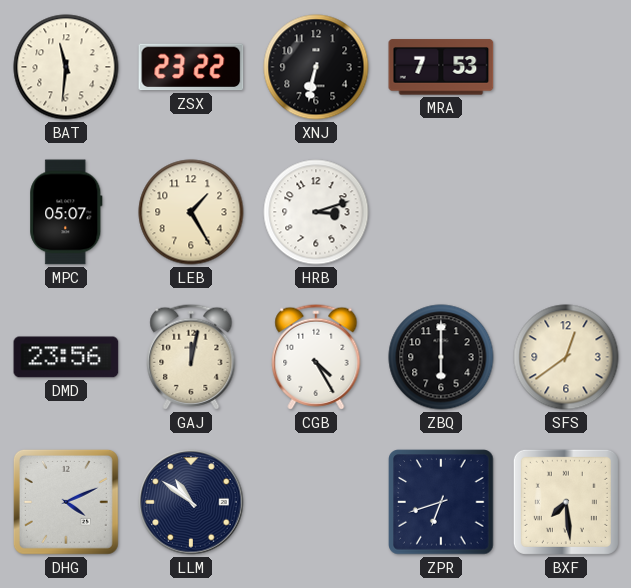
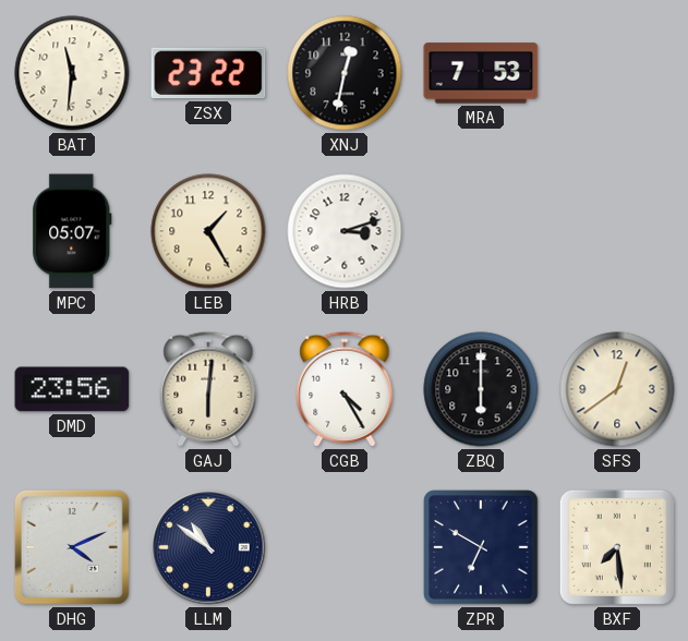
XNJ: 6:32 -> 12:32
GAJ: 12:02 -> 6:01
ZPR: 6:42 -> 6:50
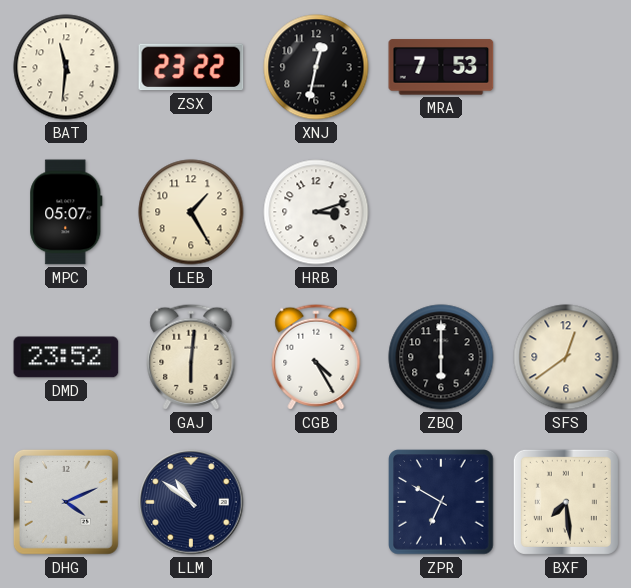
DMD: 23:56 -> 23:52
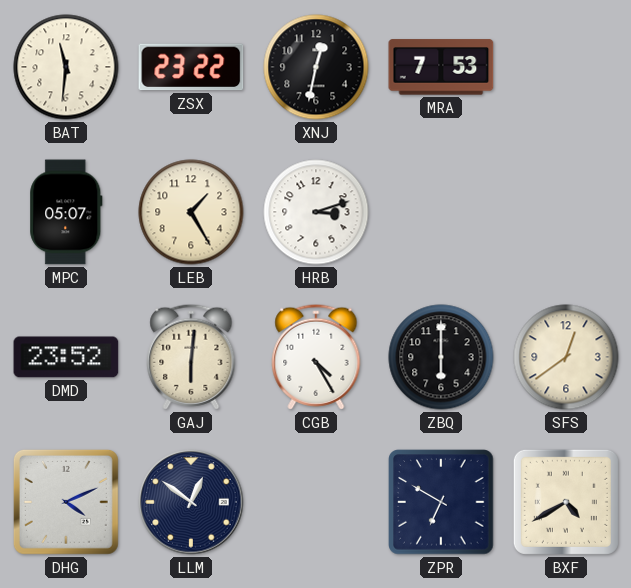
LLM: 10:51 -> 12:51
BXF: 7:29 -> 4:40
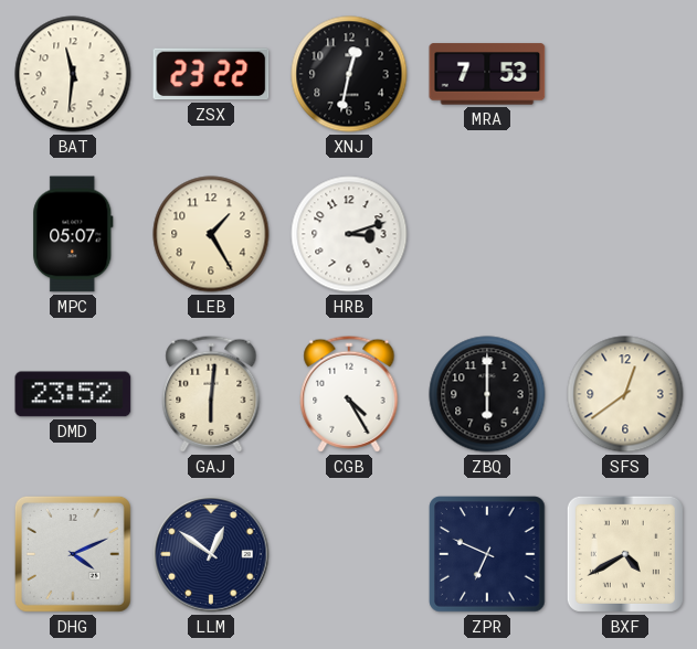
ZPR: 6:50 -> 6:49
